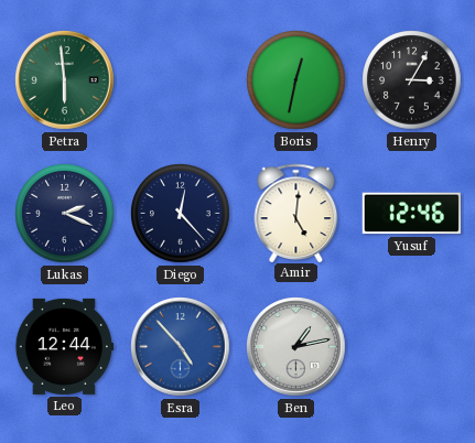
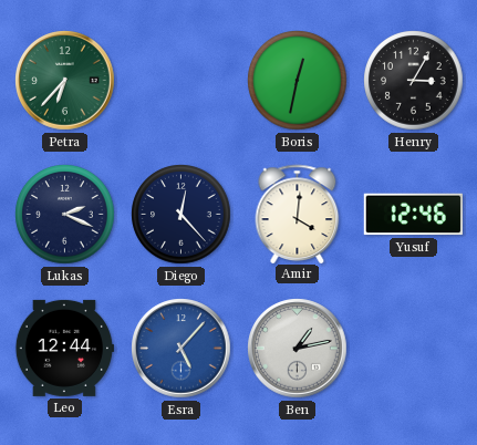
Petra: 5:59 -> 6:37
Amir: 5:01 -> 4:01
Esra: 4:53 -> 5:07
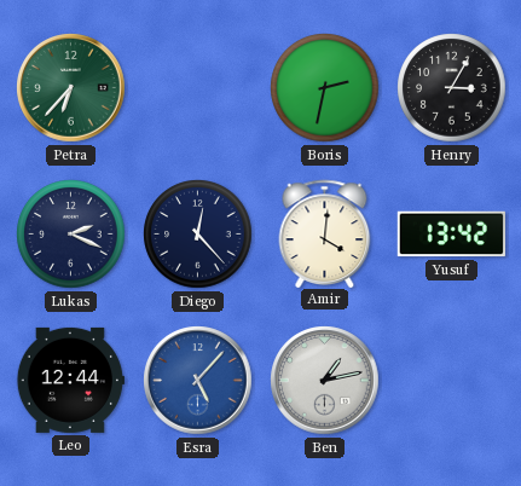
Boris: 12:32 -> 2:32
Yusuf: 12:46 -> 13:42
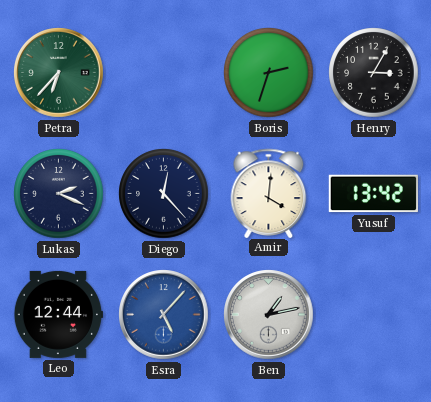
Boris: 2:32 -> 2:33
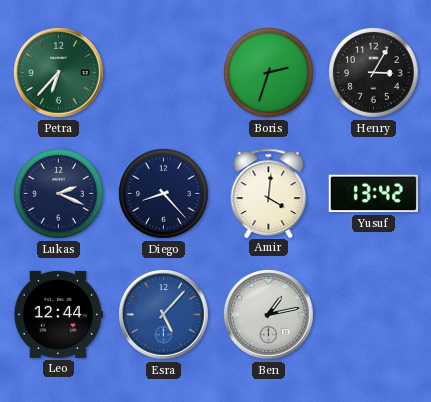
Diego: 12:23 -> 8:23
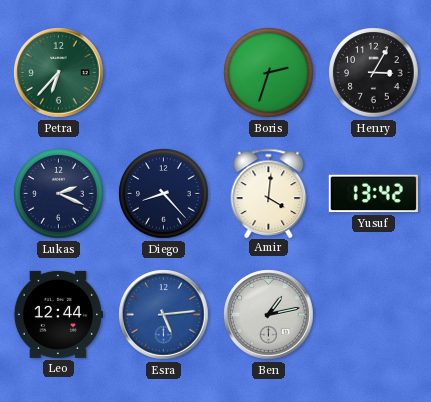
Esra: 5:07 -> 5:14
